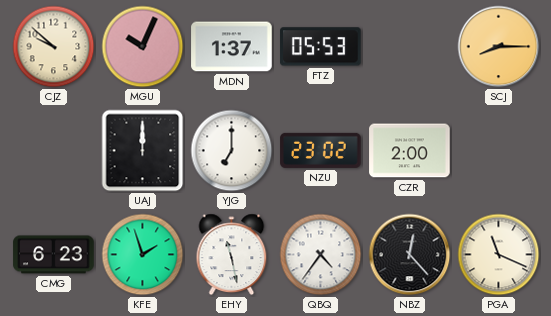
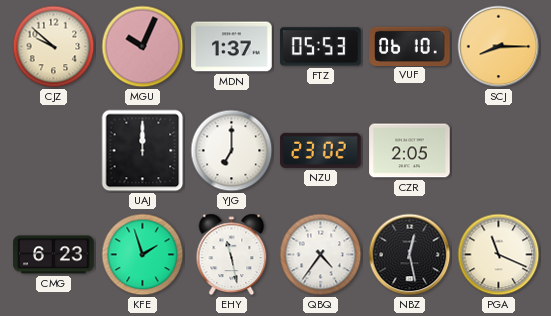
VUF: none -> 06:10
CZR: 2:00 -> 2:05
NBZ: 12:23 -> 12:28
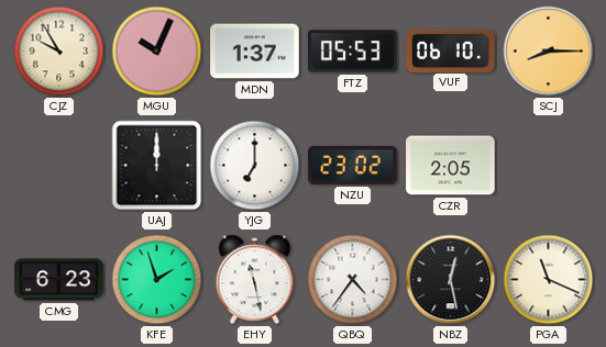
CJZ: 9:52 -> 9:55
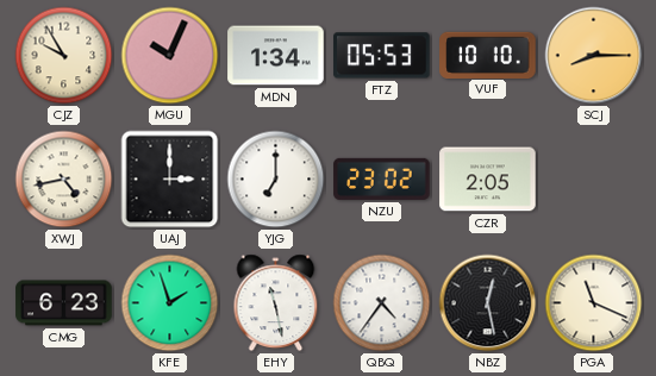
MDN: 1:37 -> 1:34
VUF: 06:10 -> 10:10
XWJ: none -> 4:43
UAJ: 12:00 -> 3:00
